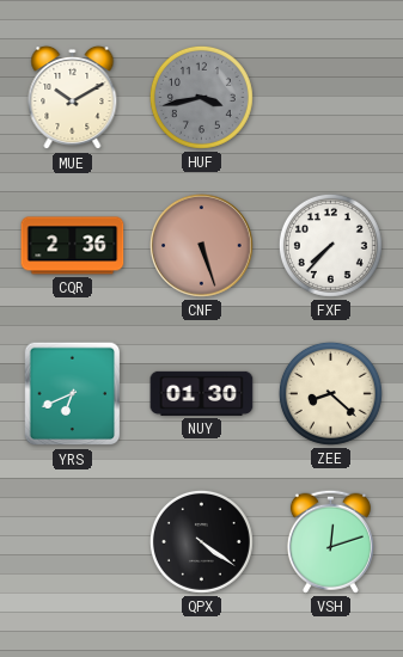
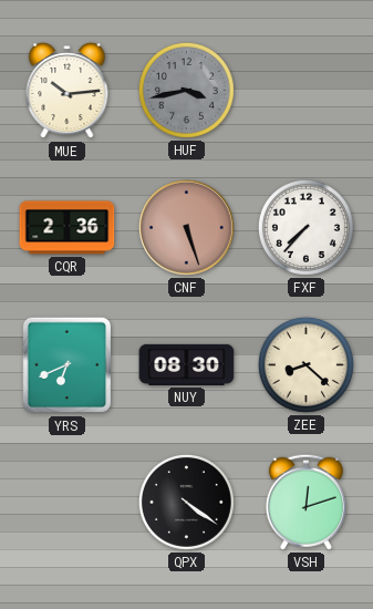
MUE: 10:10 -> 10:14
NUY: 01:30 -> 08:30
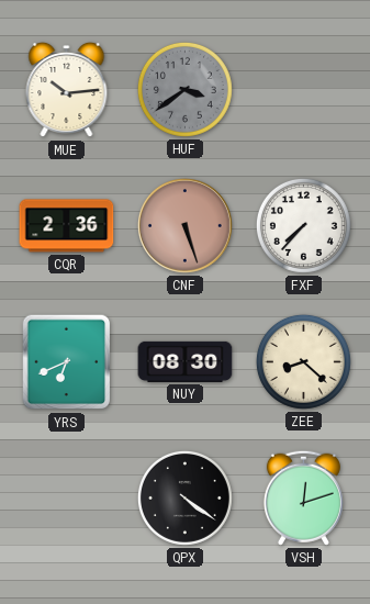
HUF: 3:43 -> 3:39
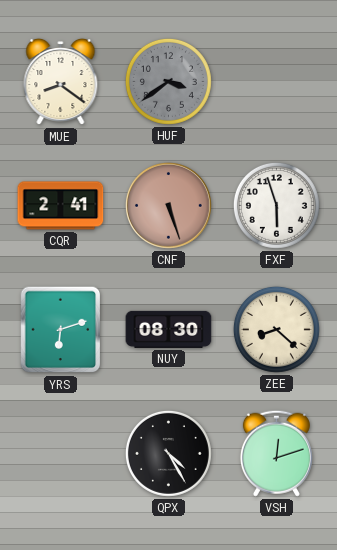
MUE: 10:14 -> 8:21
CQR: 2:36 -> 2:41
FXF: 7:37 -> 5:57
YRS: 6:41 -> 6:12
QPX: 4:21 -> 4:25
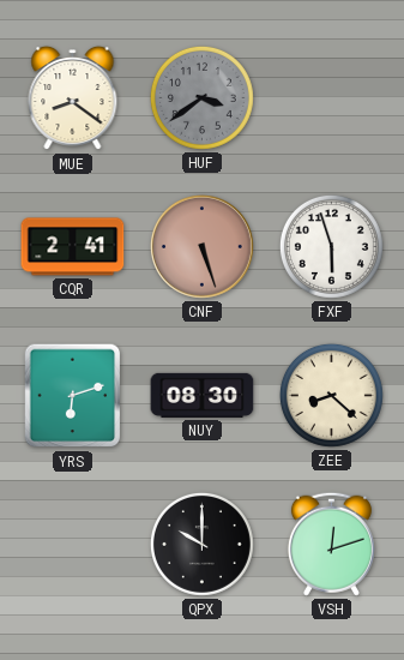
QPX: 4:25 -> 10:00
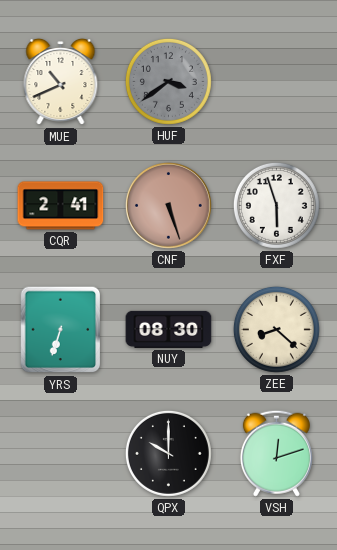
MUE: 8:21 -> 10:41
YRS: 6:12 -> 6:33
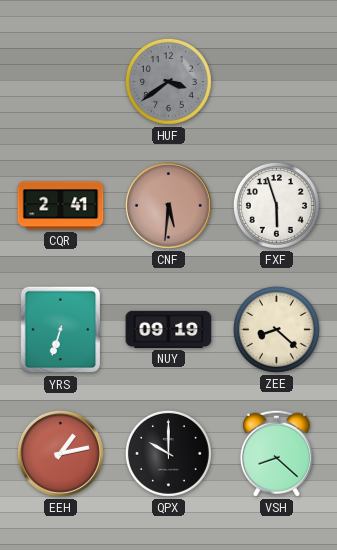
MUE: 10:41 -> none
CNF: 5:27 -> 5:31
NUY: 08:30 -> 09:19
EEH: none -> 1:13
VSH: 12:12 -> 8:22
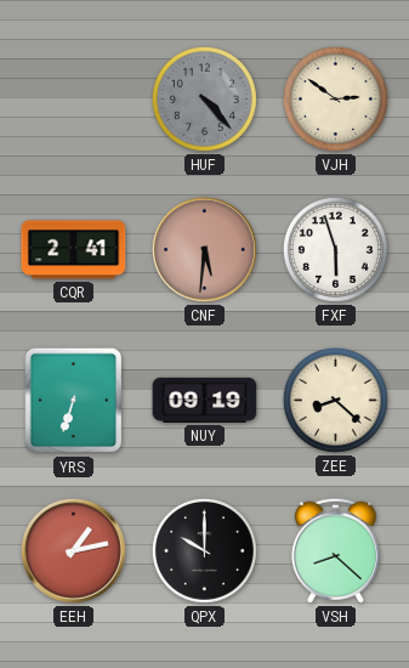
HUF: 3:39 -> 4:23
VJH: none -> 2:51
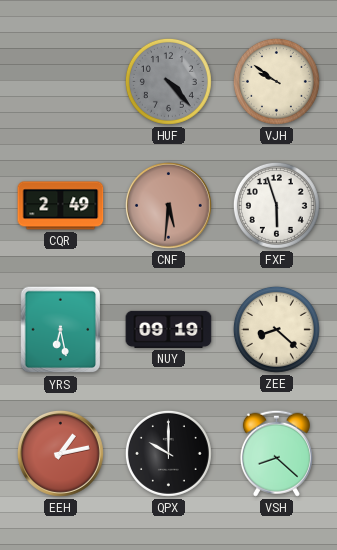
VJH: 2:51 -> 9:51
CQR: 2:41 -> 2:49
YRS: 6:33 -> 6:28
